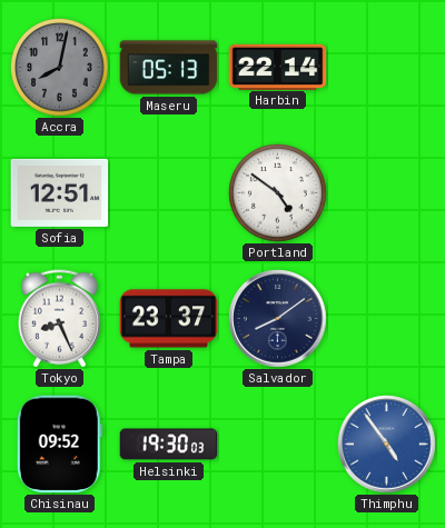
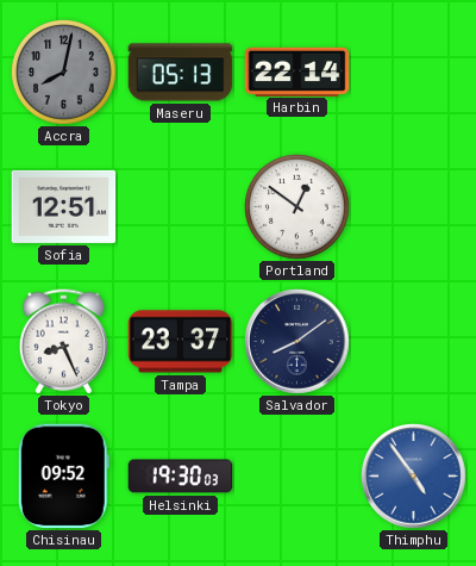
Portland: 4:51 -> 12:51
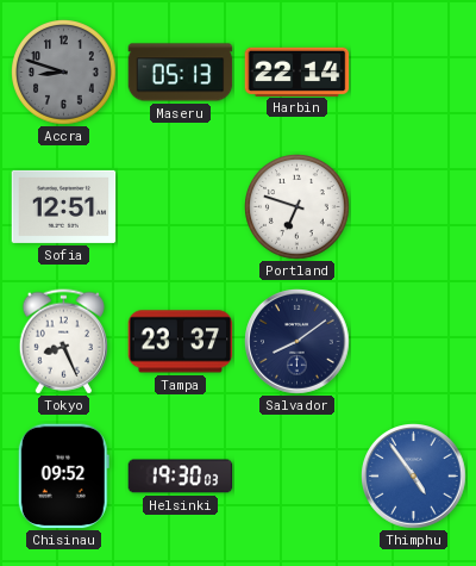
Accra: 8:02 -> 8:48
Portland: 12:51 -> 6:48
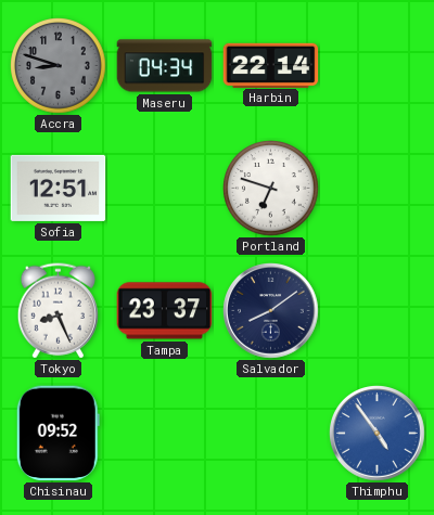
Maseru: 05:13 -> 04:34
Helsinki: 19:30 -> none
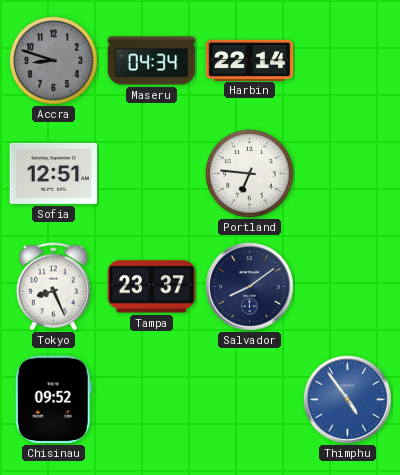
Portland: 6:48 -> 6:46
